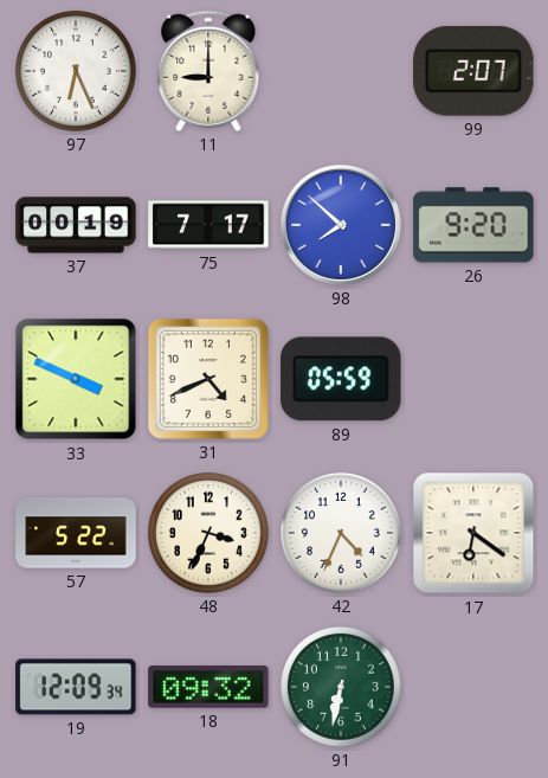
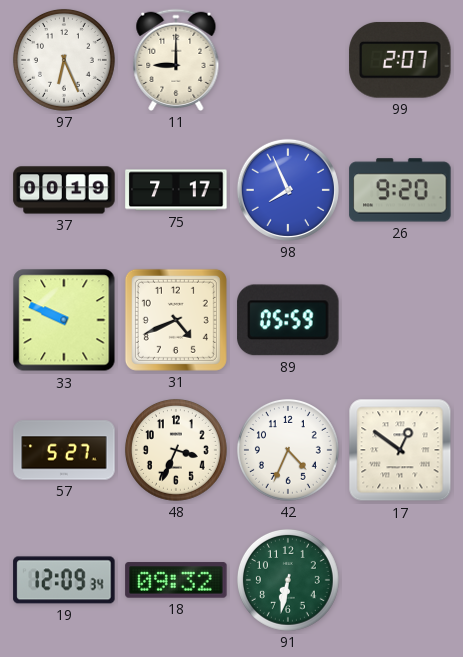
98: 7:52 -> 7:56
33: 3:49 -> 9:49
57: 5:22 -> 5:27
17: 6:21 -> 12:51
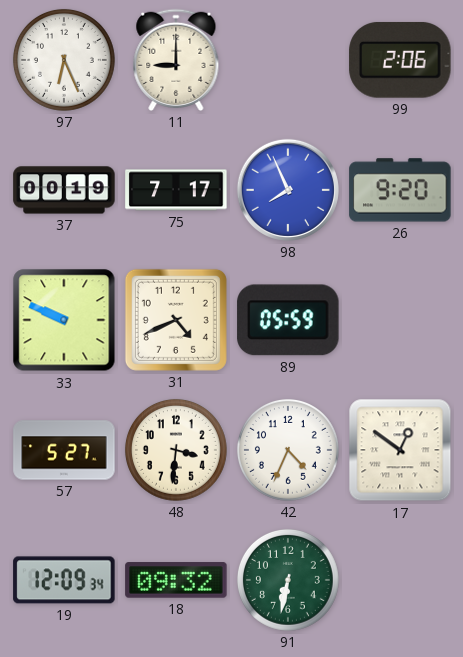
99: 2:07 -> 2:06
48: 3:34 -> 3:31
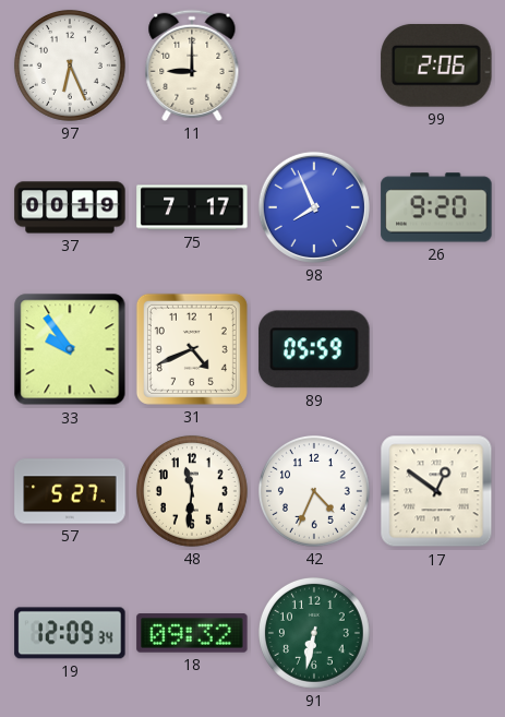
33: 9:49 -> 9:54
48: 3:31 -> 11:31
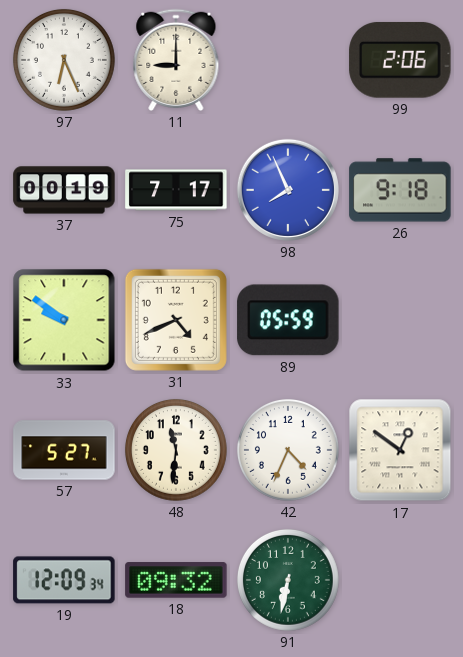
26: 9:20 -> 9:18
33: 9:54 -> 9:51
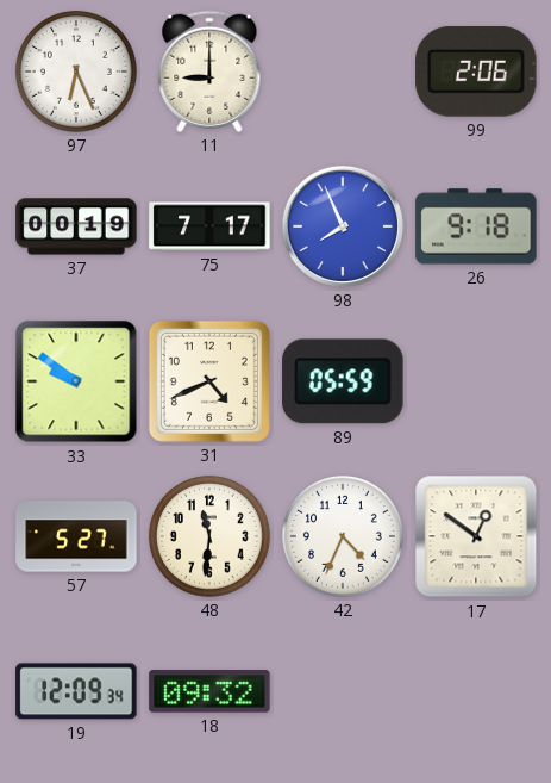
91: 6:32 -> none
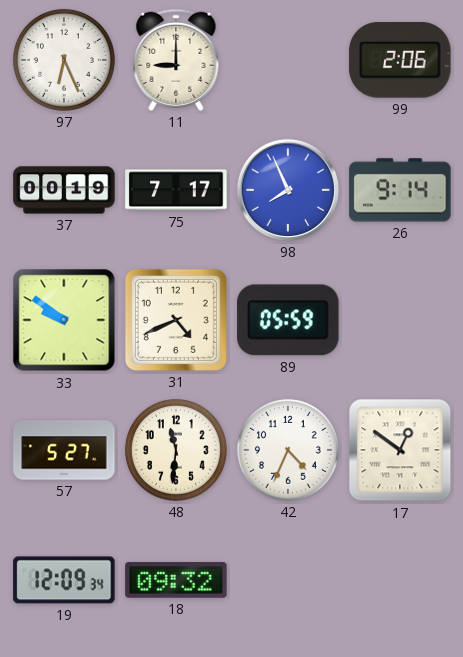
26: 9:18 -> 9:14
